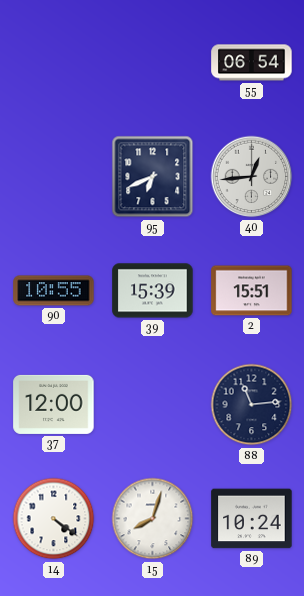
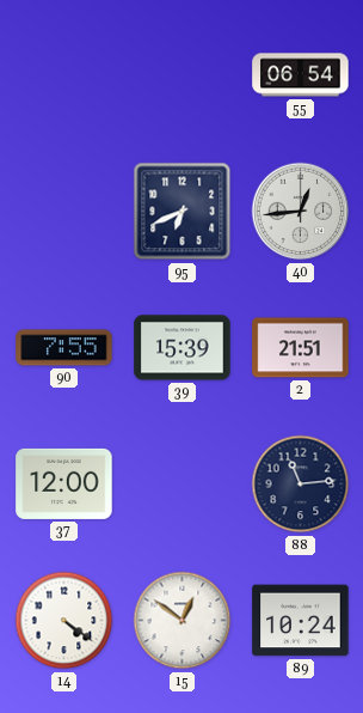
90: 10:55 -> 7:55
2: 15:51 -> 21:51
15: 8:03 -> 12:51
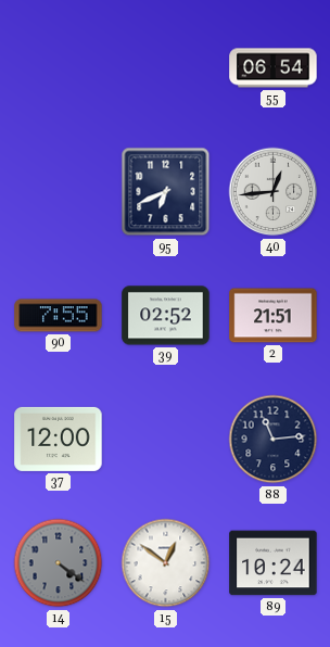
39: 15:39 -> 02:52
14 dial: white -> grey
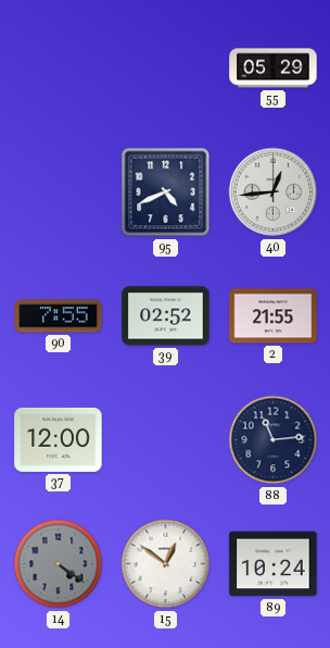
55: 06:54 -> 05:29
95: 6:41 -> 4:41
2: 21:51 -> 21:55
